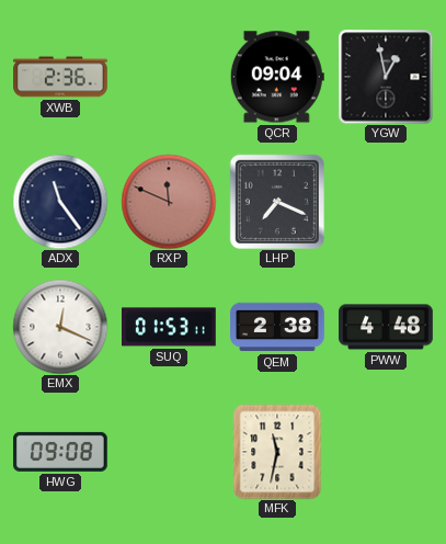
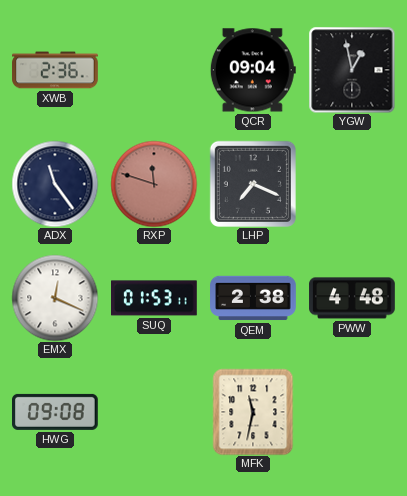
RXP: 11:49 -> 11:48
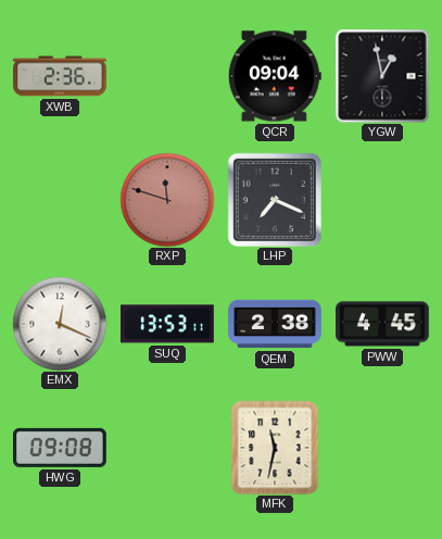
ADX: 11:24 -> none
SUQ: 01:53 -> 13:53
PWW: 4:48 -> 4:45
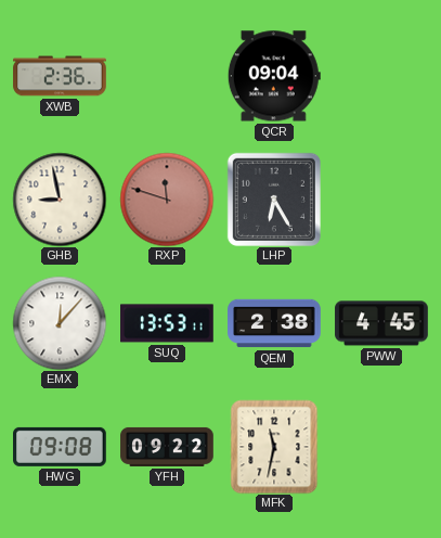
YGW: 12:58 -> none
GHB: none -> 8:58
LHP: 7:19 -> 6:25
EMX: 12:19 -> 12:07
YFH: none -> 09:22
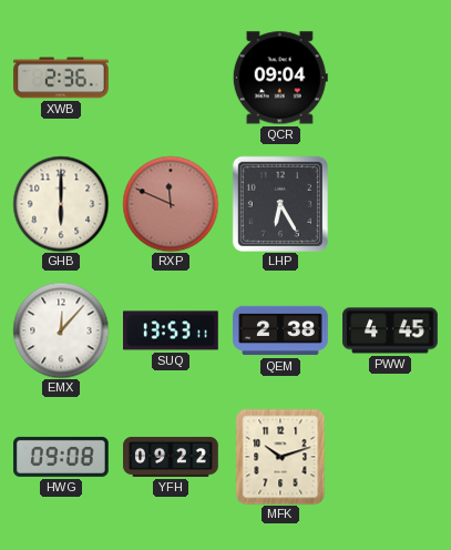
GHB: 8:58 -> 6:00
RXP: 11:48 -> 11:49
MFK: 11:32 -> 10:12
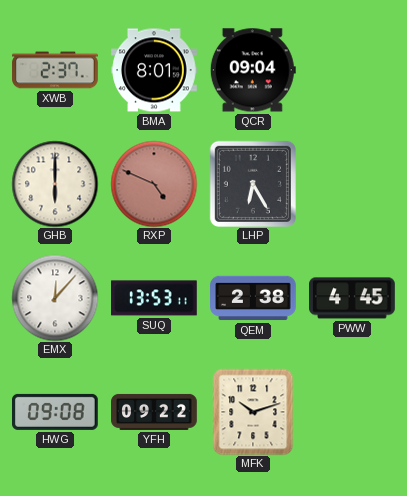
XWB: 2:36 -> 2:37
BMA: none -> 8:01
RXP: 11:49 -> 4:49
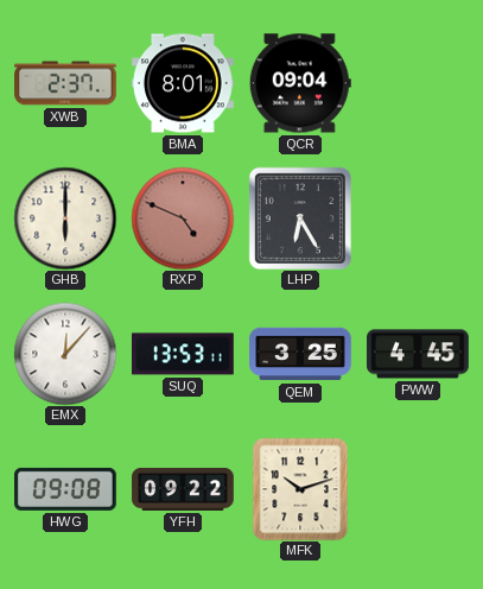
QEM: 2:38 -> 3:25
